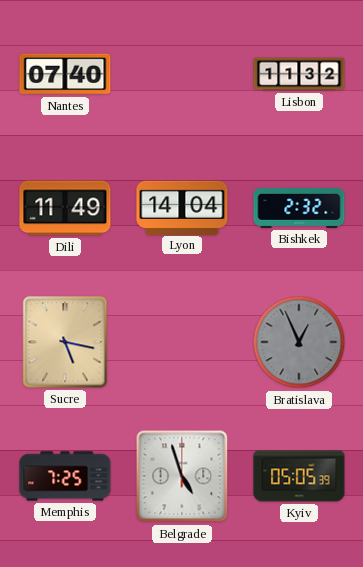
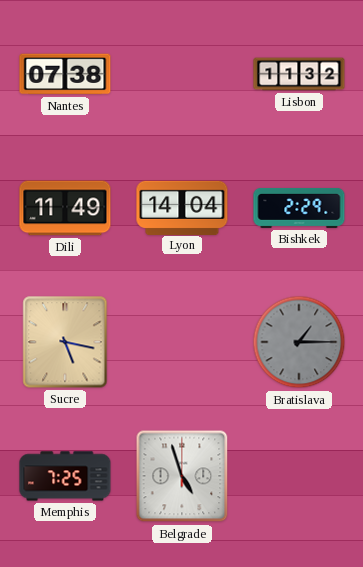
Nantes: 07:40 -> 07:38
Bishkek: 2:32 -> 2:29
Bratislava: 12:56 -> 1:15
Kyiv: 05:05 -> none
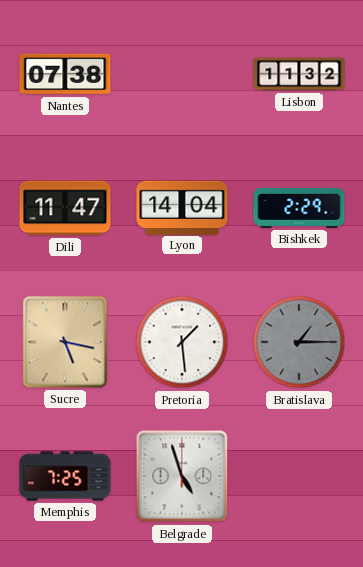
Dili: 11:49 -> 11:47
Pretoria: none -> 1:29
